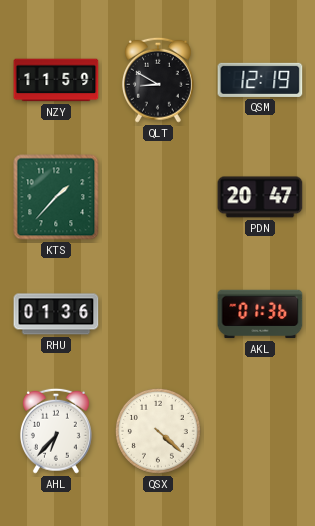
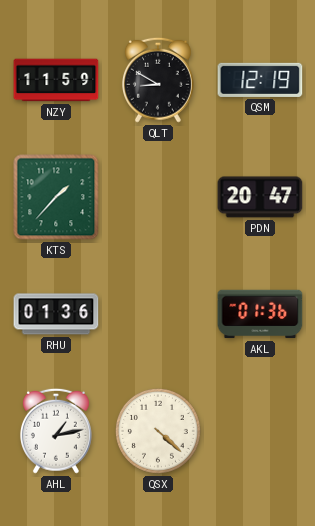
AHL: 6:37 -> 1:13
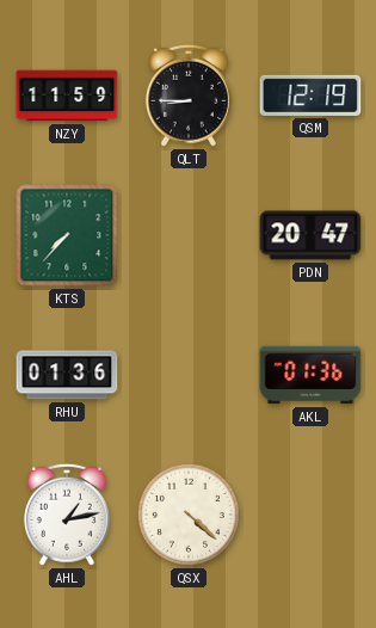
QLT: 8:50 -> 8:45
KTS: 1:37 -> 7:37
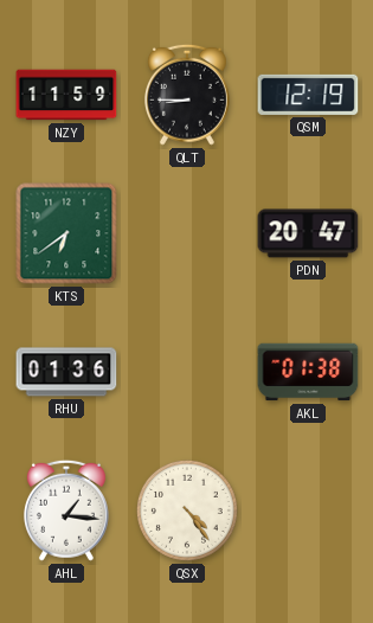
KTS: 7:37 -> 6:39
AKL: 01:36 -> 01:38
AHL: 1:13 -> 1:16
QSX: 4:22 -> 4:24
